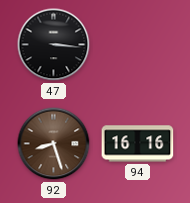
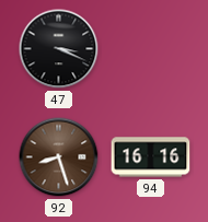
47: 3:16 -> 3:19
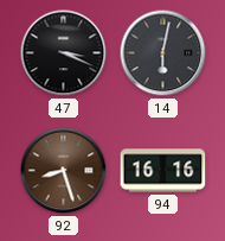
14: none -> 6:02
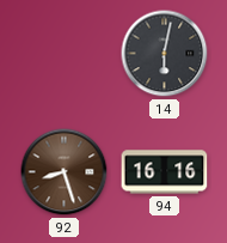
47: 3:19 -> none
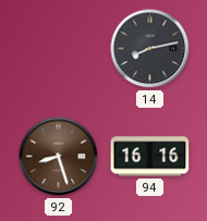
14: 6:02 -> 8:13
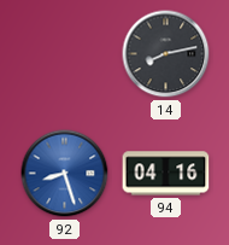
92 dial: brown -> blue
94: 16:16 -> 04:16
